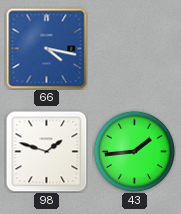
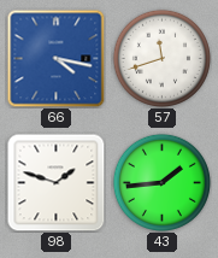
57: none -> 11:42
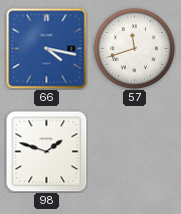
43: 1:44 -> none
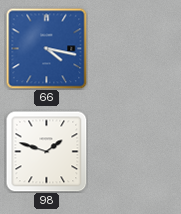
57: 11:42 -> none
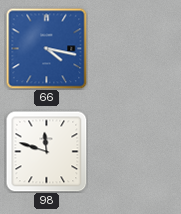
98: 1:48 -> 11:48
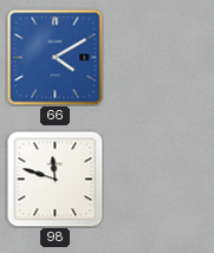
66: 4:17 -> 4:10
